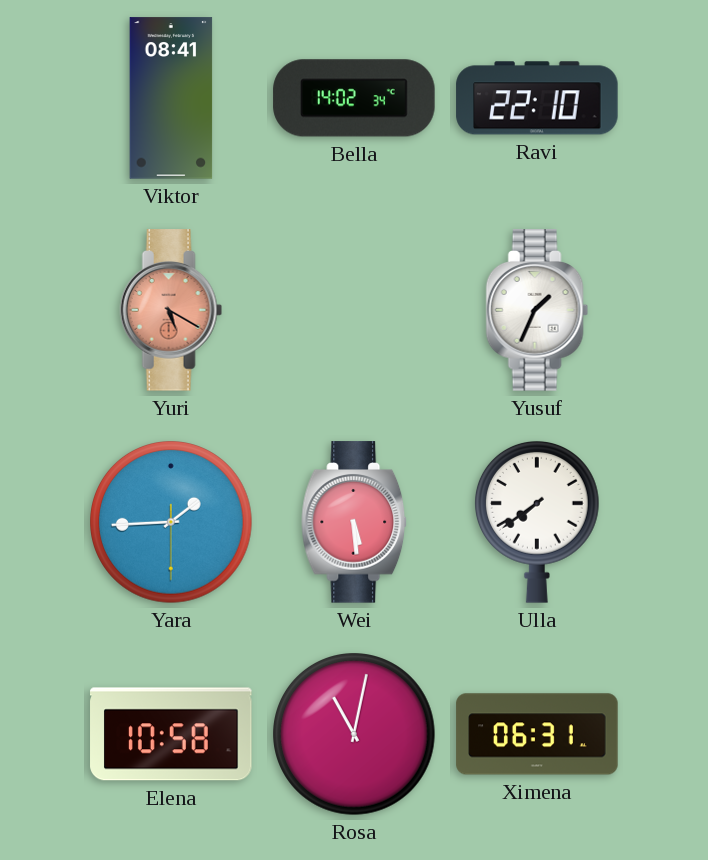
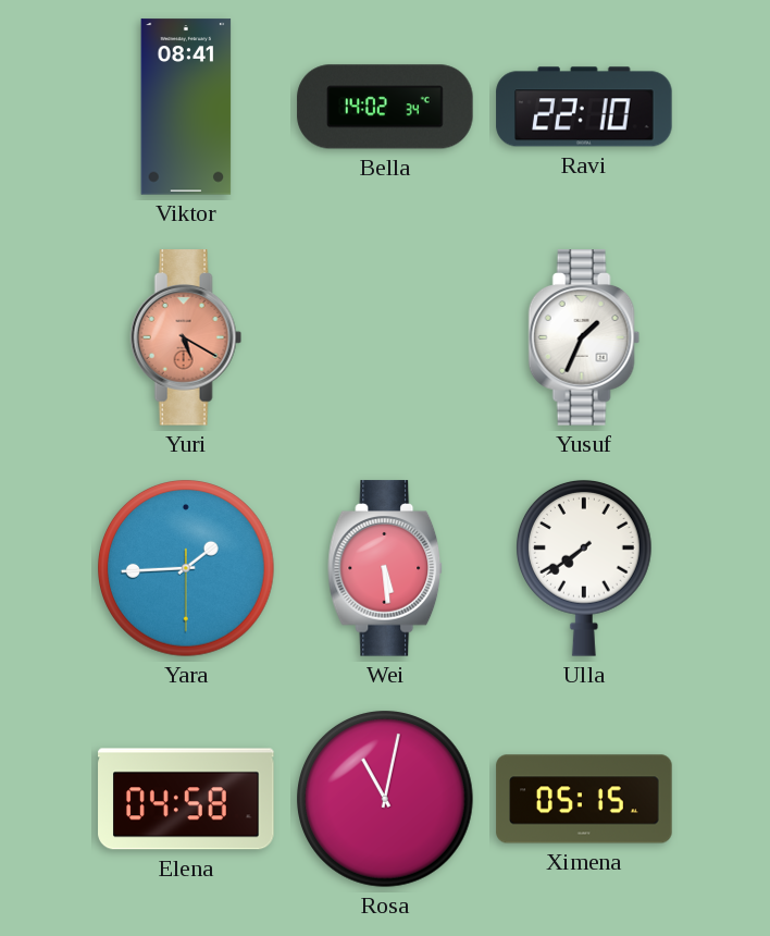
Elena: 10:58 -> 04:58
Ximena: 06:31 -> 05:15
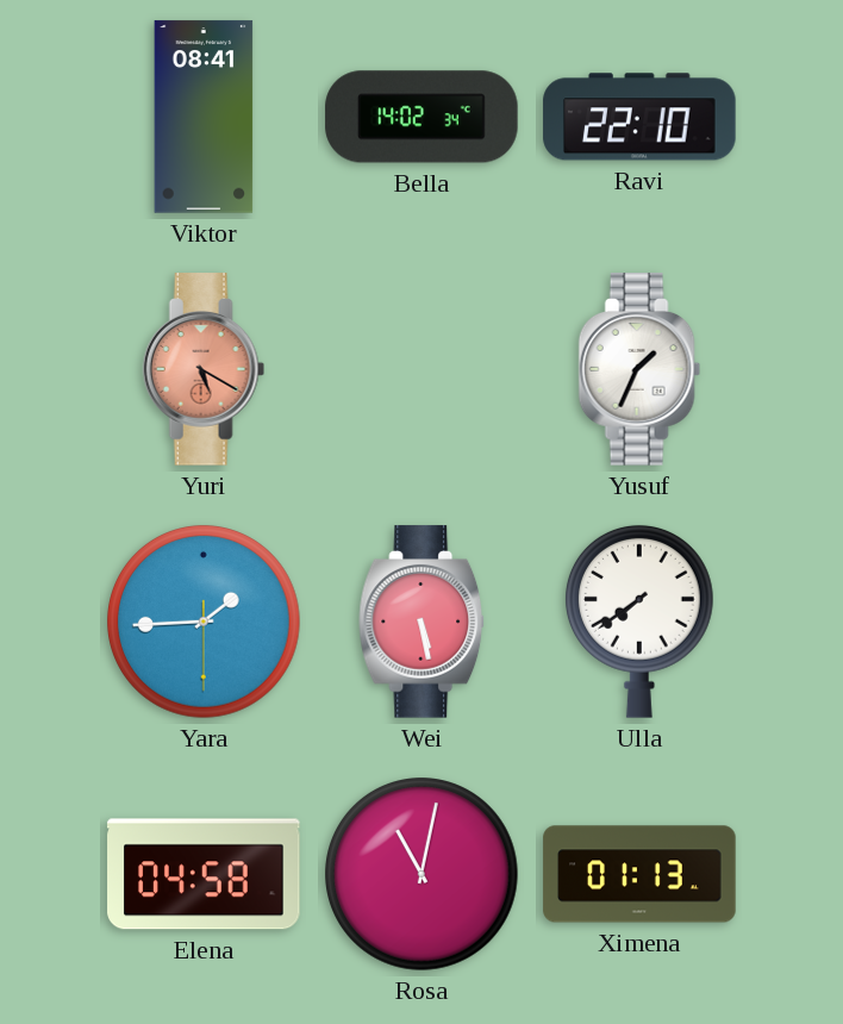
Wei: 5:29 -> 5:28
Ximena: 05:15 -> 01:13
